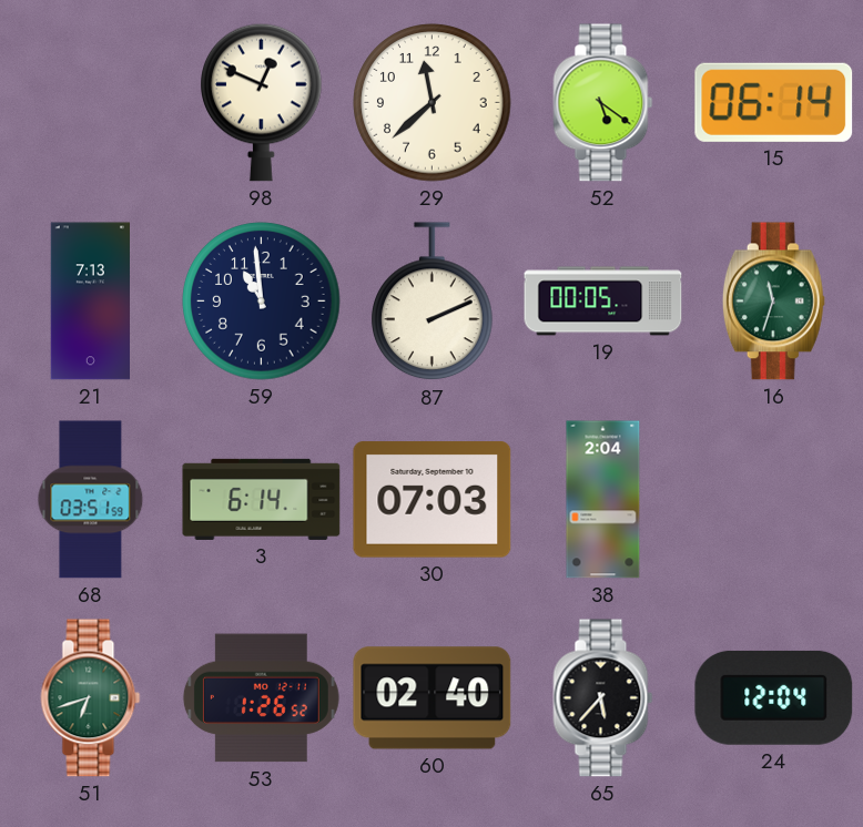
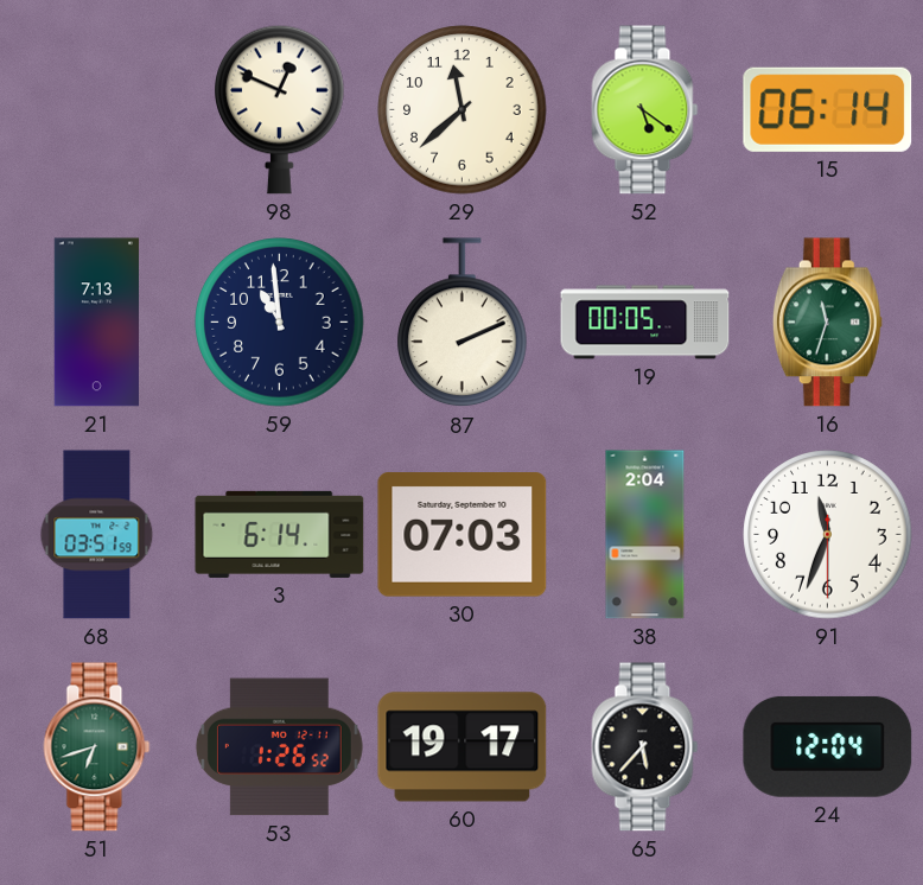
91: none -> 11:33
60: 02:40 -> 19:17
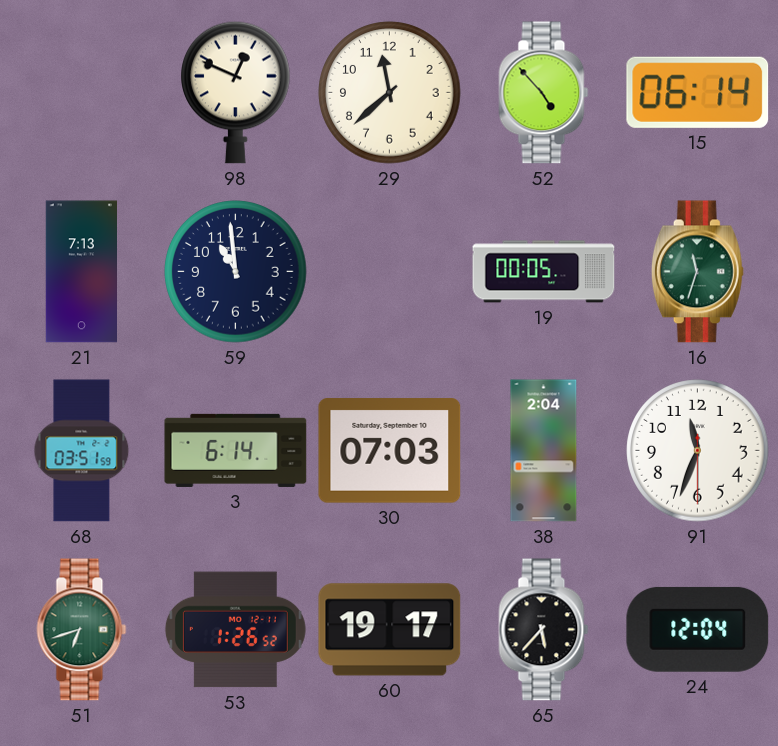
52: 5:21 -> 4:53
87: 2:11 -> none
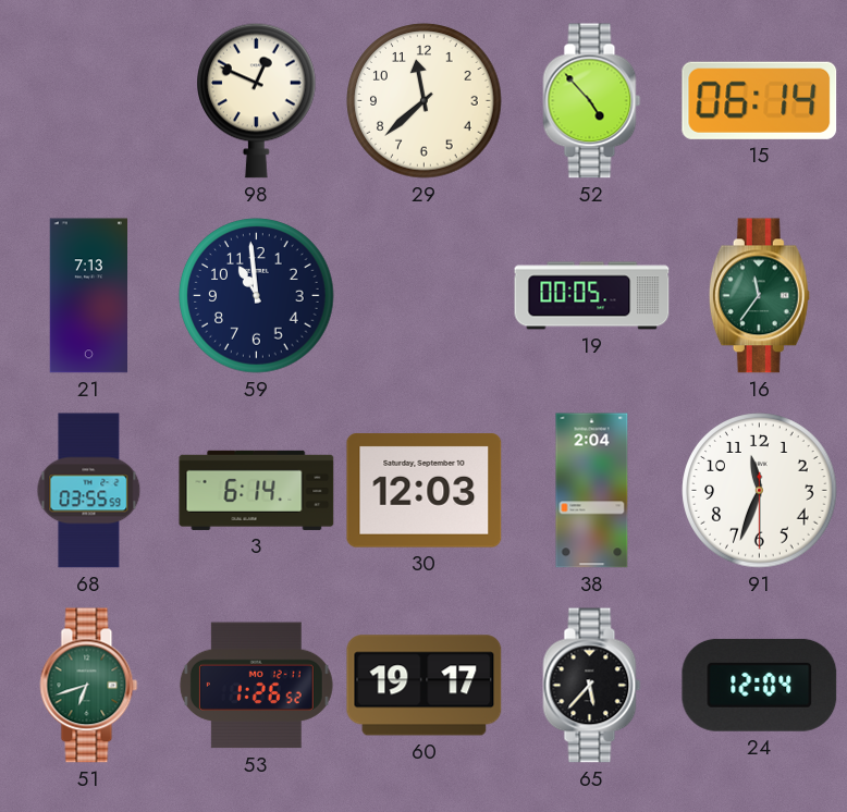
16: 11:33 -> 11:36
68: 03:51 -> 03:55
30: 07:03 -> 12:03
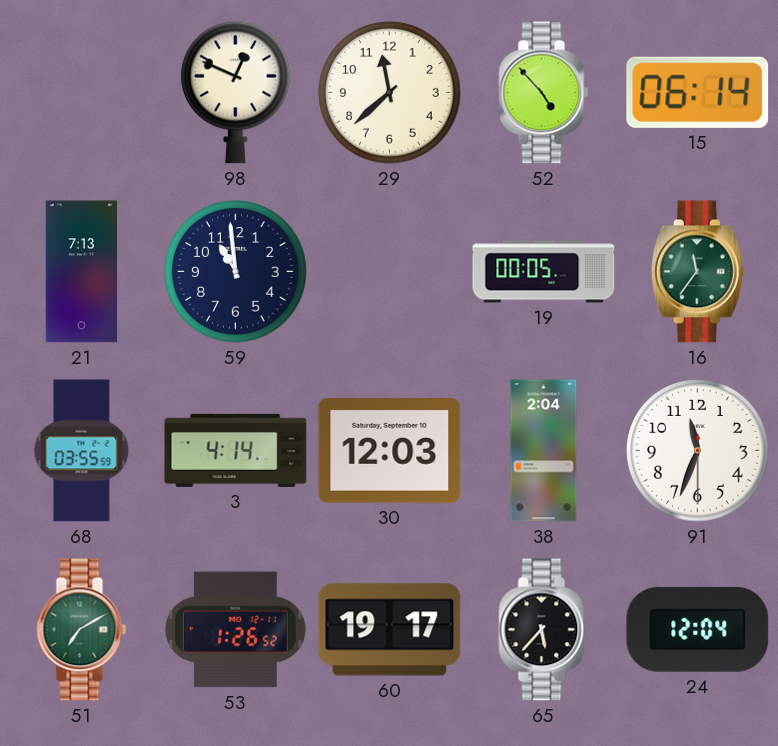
3: 6:14 -> 4:14
51: 6:42 -> 7:10
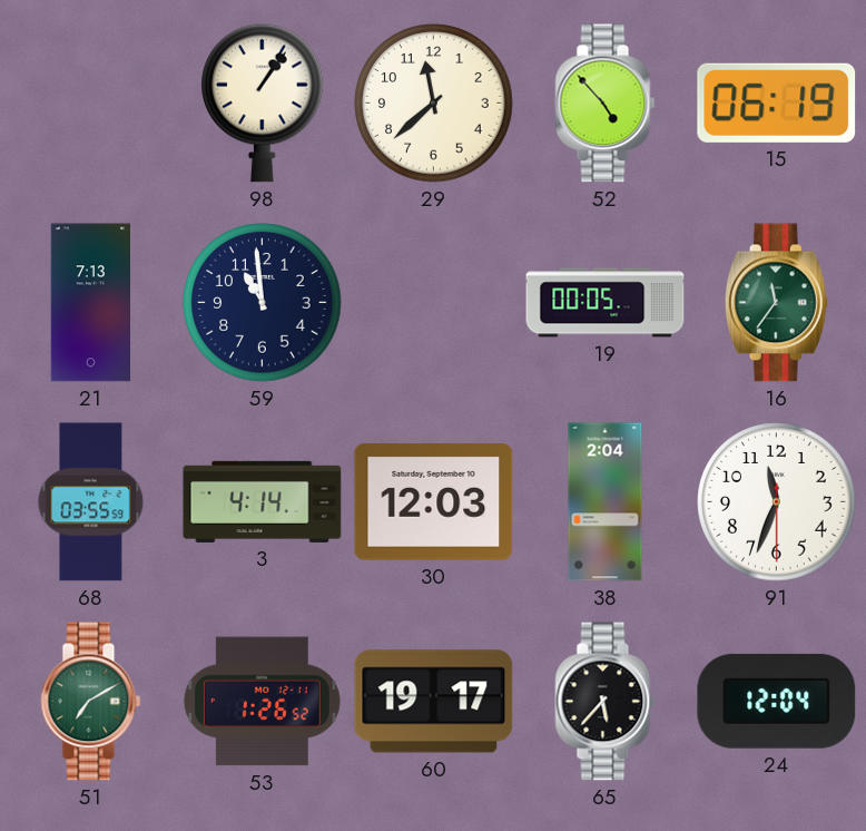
98: 12:49 -> 1:06
15: 06:14 -> 06:19
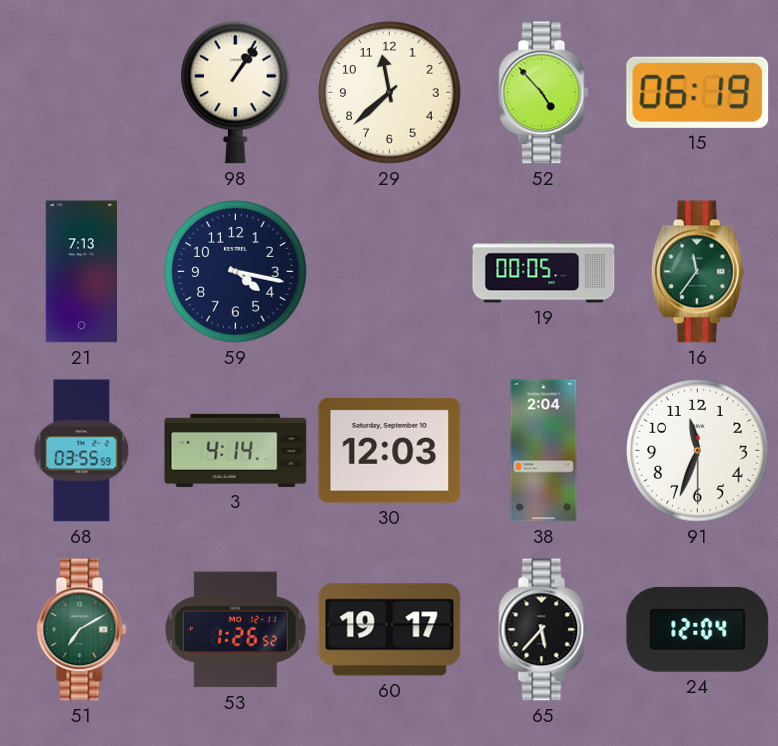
59: 10:59 -> 4:17
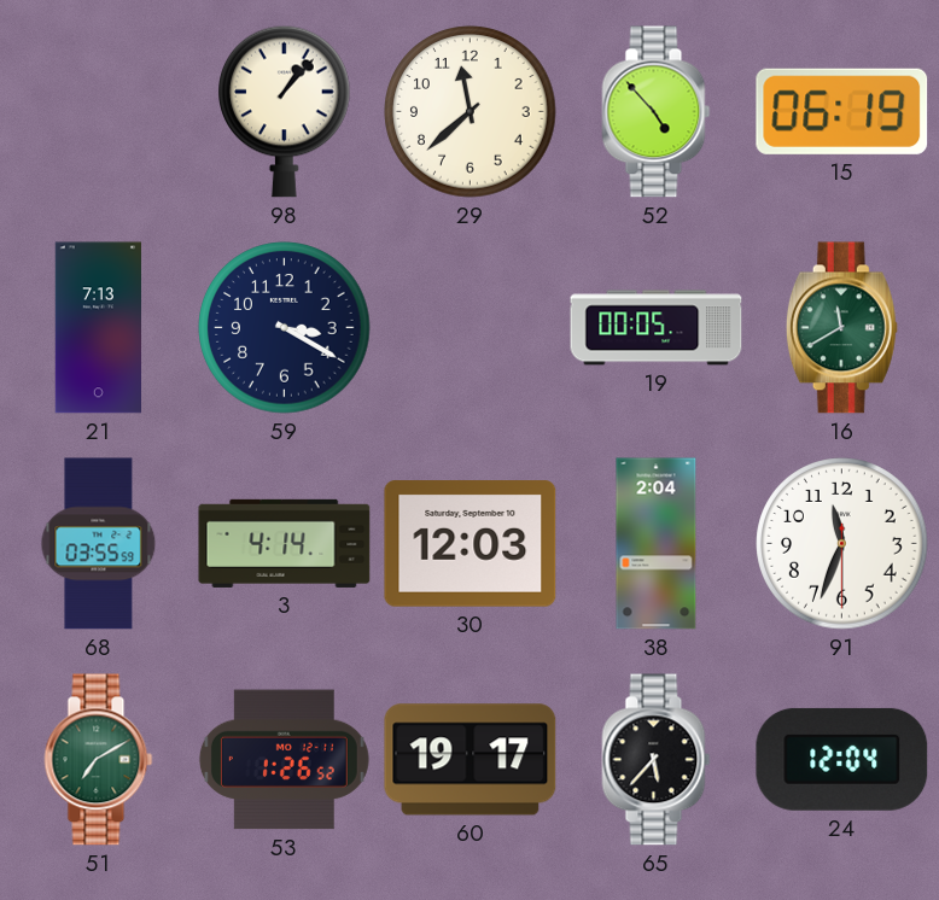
98: 1:06 -> 1:07
59: 4:17 -> 3:20
16: 11:36 -> 11:40
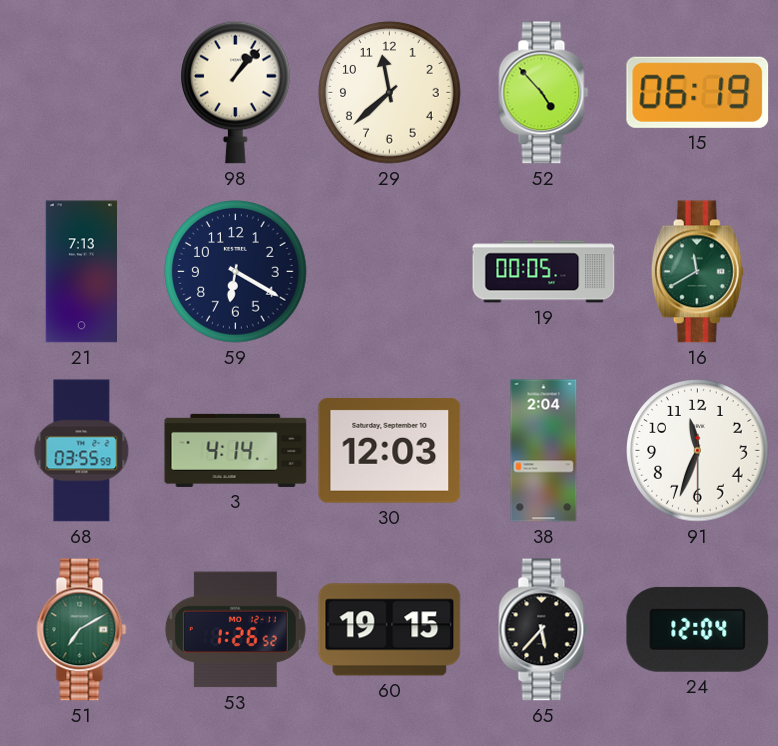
59: 3:20 -> 6:20
60: 19:17 -> 19:15
